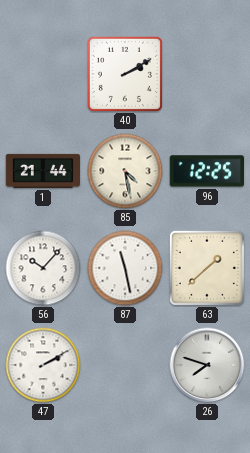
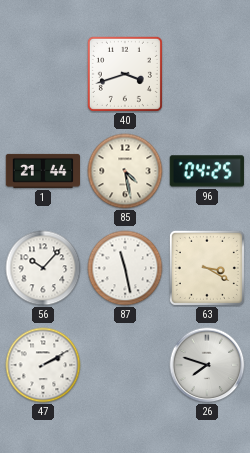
40: 2:10 -> 3:42
96: 12:25 -> 04:25
63: 1:38 -> 3:20
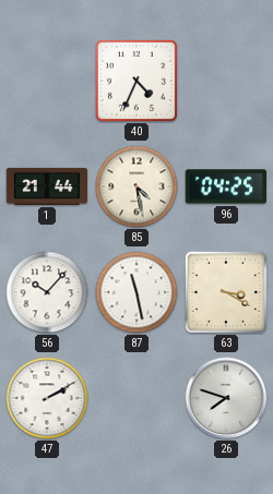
40: 3:42 -> 4:34
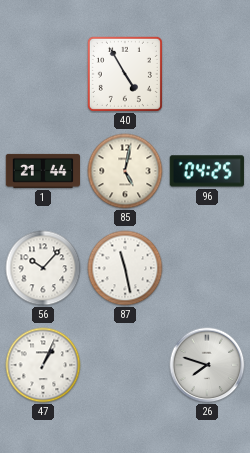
40: 4:34 -> 4:55
85: 4:28 -> 5:02
63: 3:20 -> none
47: 2:10 -> 1:04
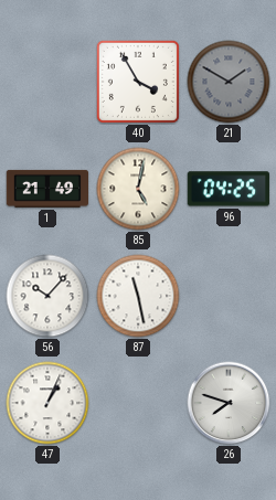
40: 4:55 -> 3:55
21: none -> 1:50
1: 21:44 -> 21:49
